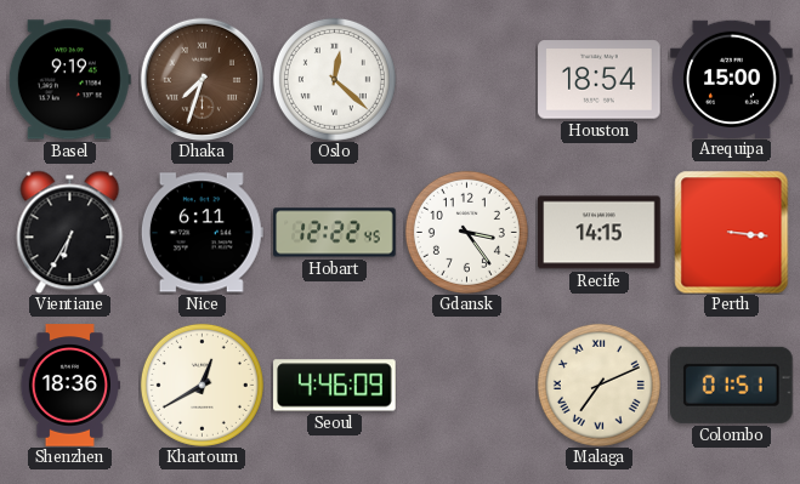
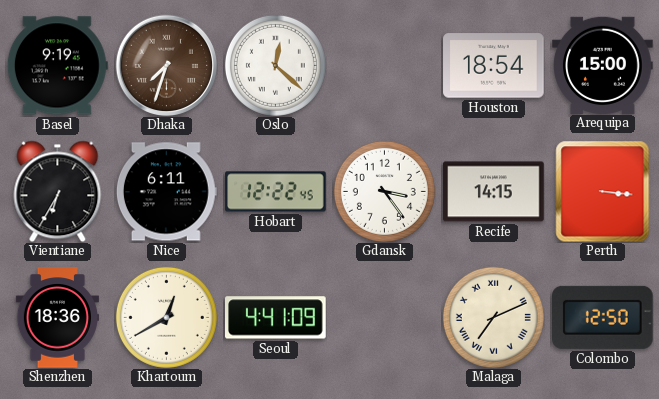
Seoul: 4:46 -> 4:41
Colombo: 01:51 -> 12:50
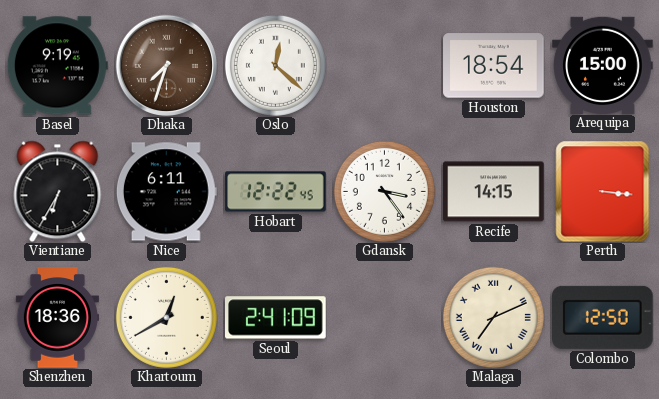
Seoul: 4:41 -> 2:41
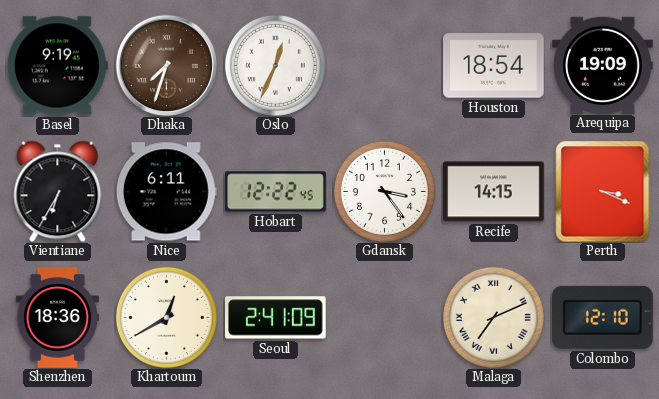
Oslo: 12:22 -> 12:34
Arequipa: 15:00 -> 19:09
Perth: 3:16 -> 3:19
Colombo: 12:50 -> 12:10
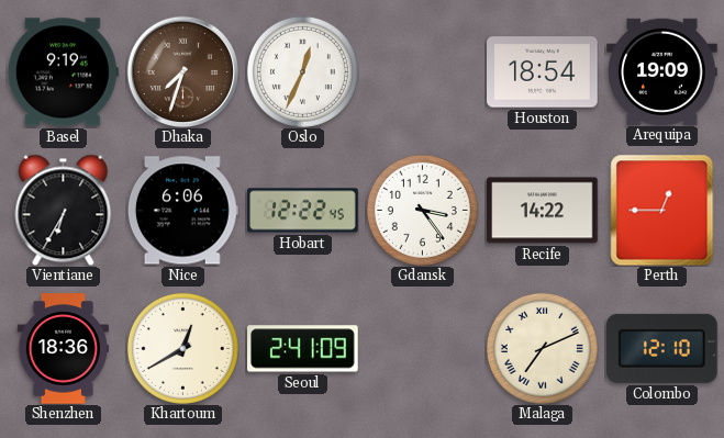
Nice: 6:11 -> 6:06
Recife: 14:15 -> 14:22
Perth: 3:19 -> 12:45
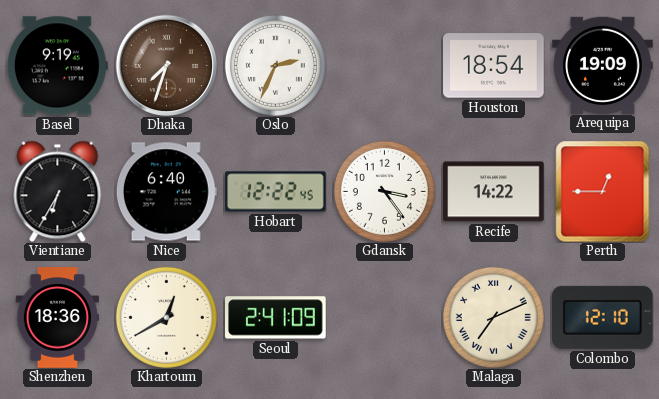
Oslo: 12:34 -> 2:34
Nice: 6:06 -> 6:40
